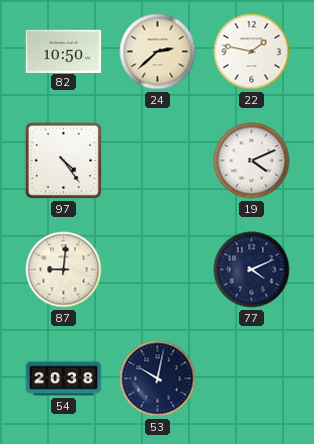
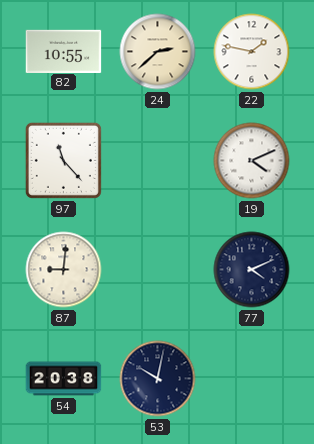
82: 10:50 -> 10:55
97: 4:24 -> 11:23
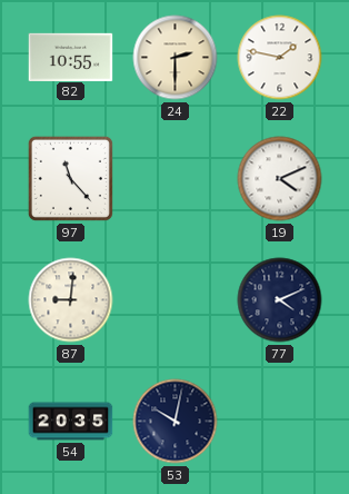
24: 2:38 -> 2:30
54: 20:38 -> 20:35
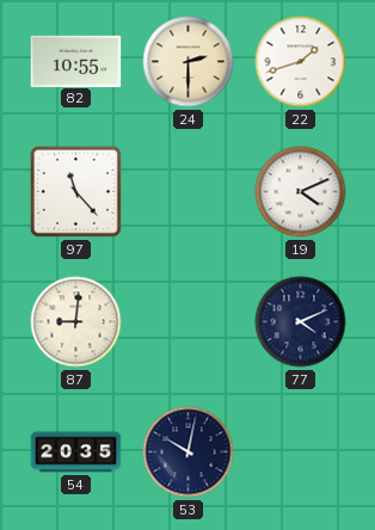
22: 1:47 -> 1:42
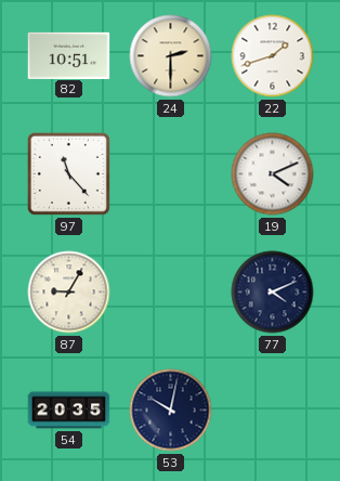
82: 10:55 -> 10:51
87: 9:01 -> 9:05
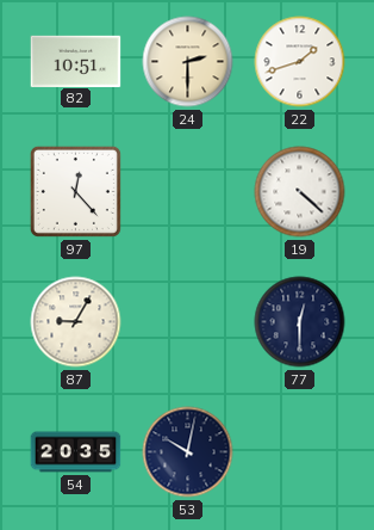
97: 11:23 -> 12:23
19: 4:11 -> 4:22
77: 4:11 -> 12:30
